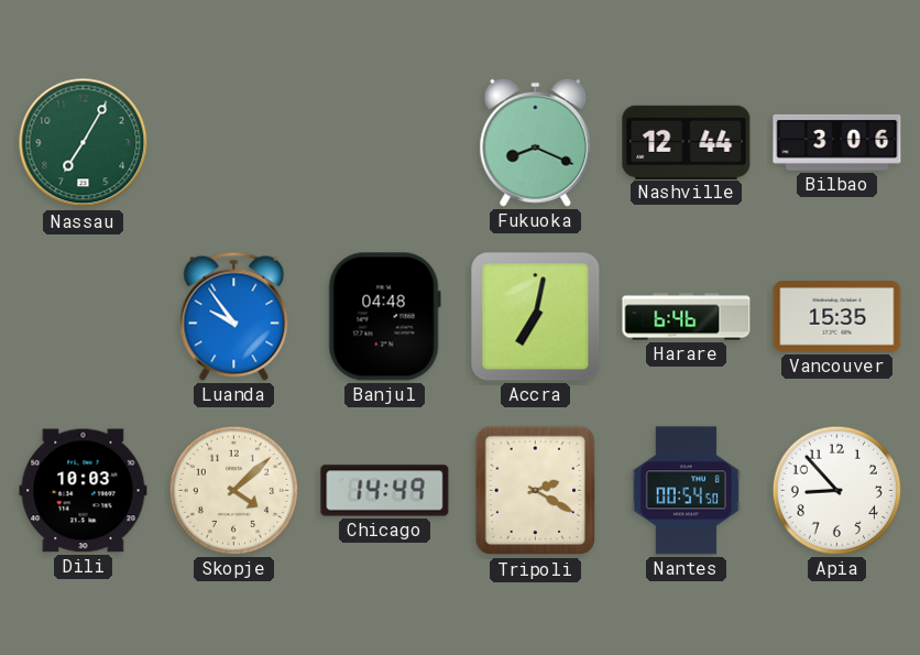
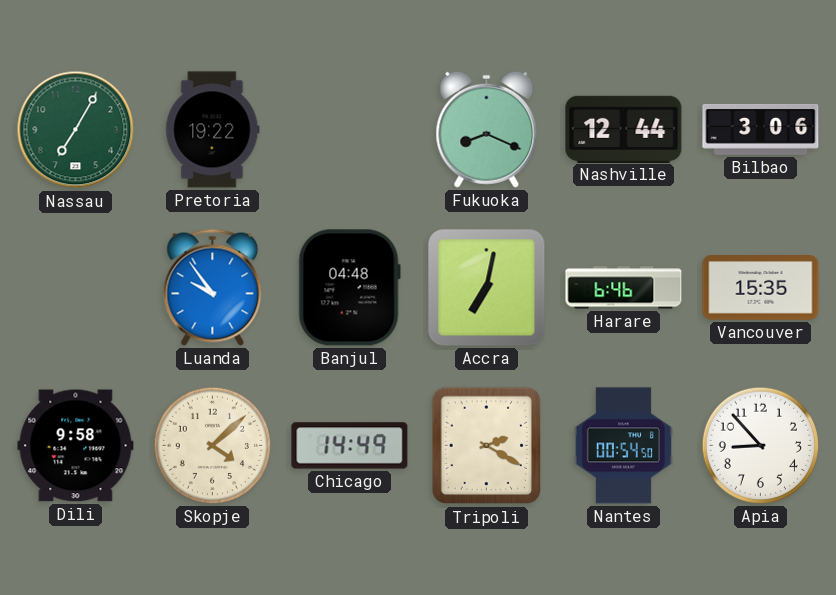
Pretoria: none -> 19:22
Dili: 10:03 -> 9:58
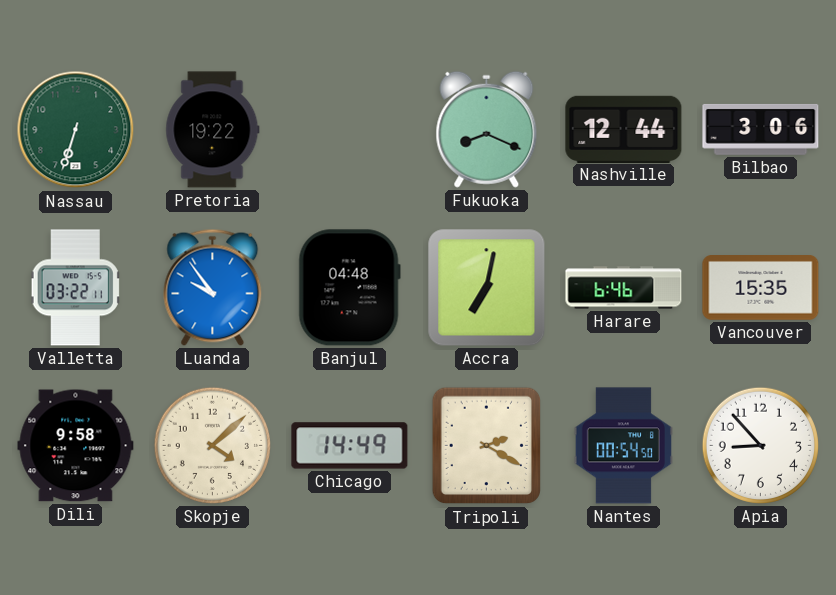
Nassau: 7:05 -> 6:33
Valletta: none -> 03:22
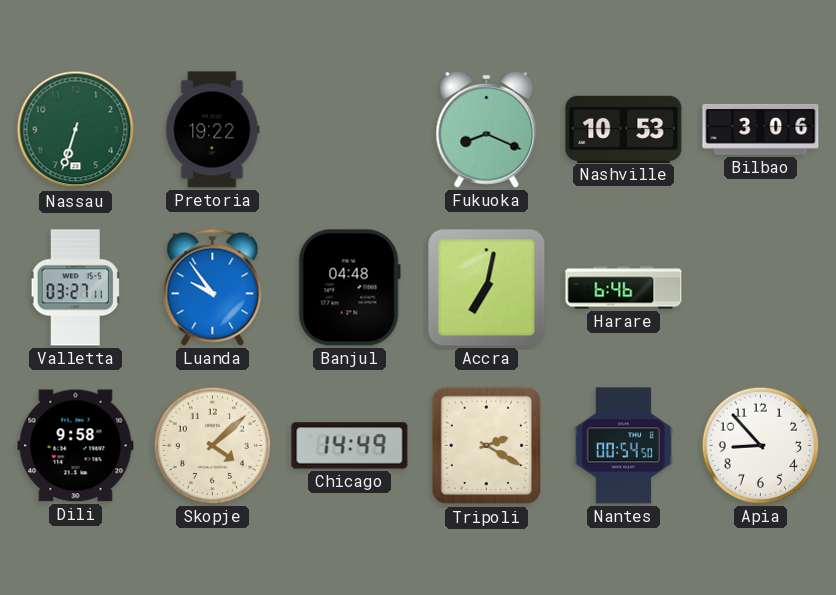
Nashville: 12:44 -> 10:53
Valletta: 03:22 -> 03:27
Vancouver: 15:35 -> none
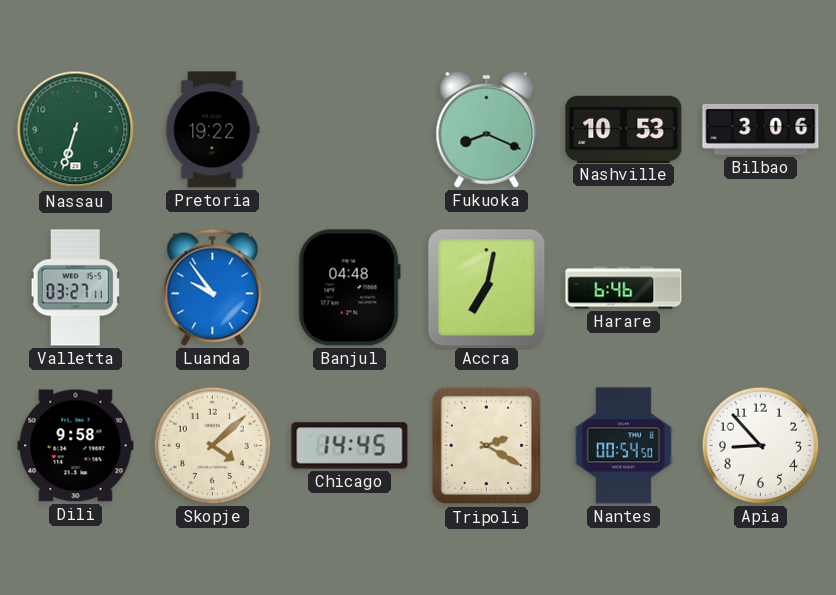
Chicago: 14:49 -> 14:45
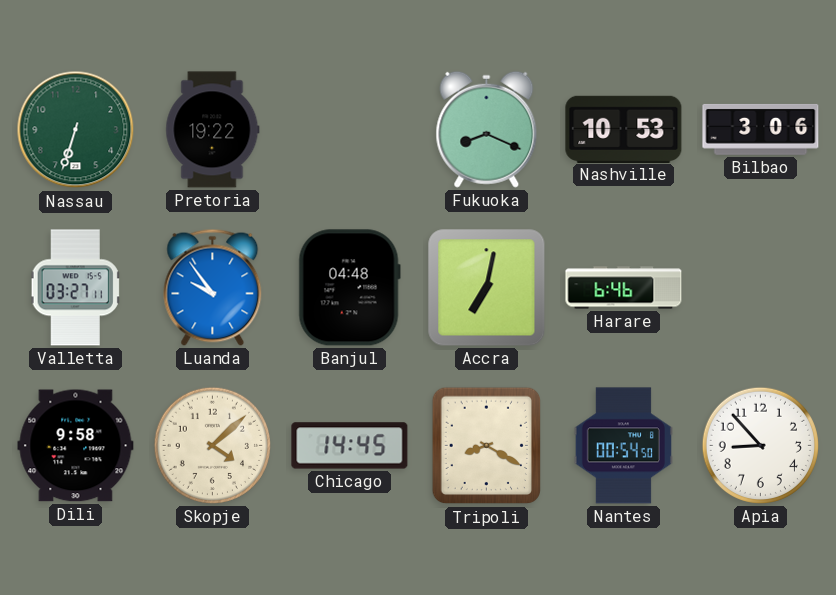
Tripoli: 2:20 -> 8:20
